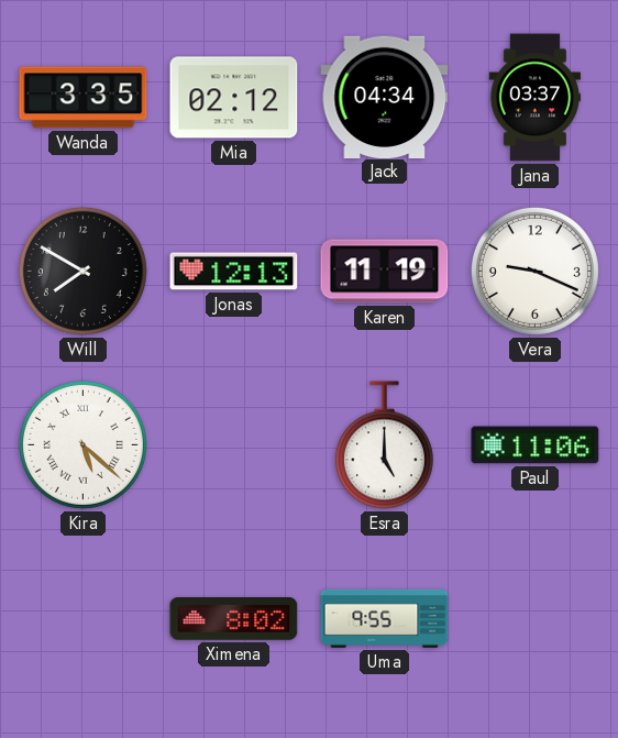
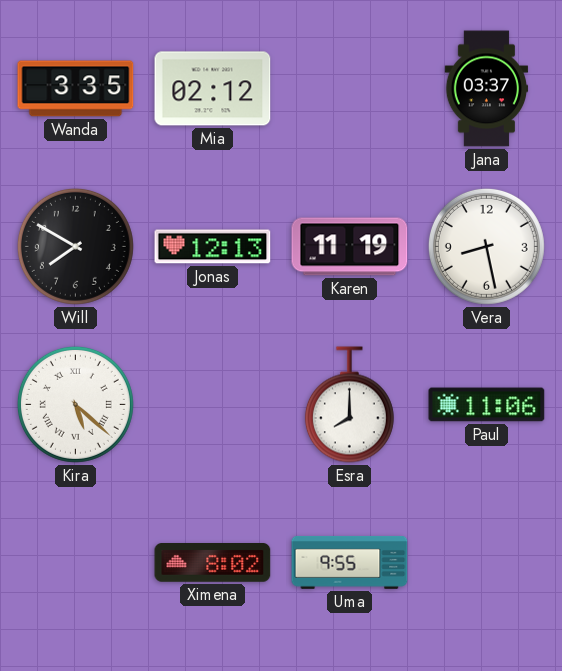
Jack: 04:34 -> none
Vera: 9:19 -> 8:28
Esra: 5:00 -> 8:00
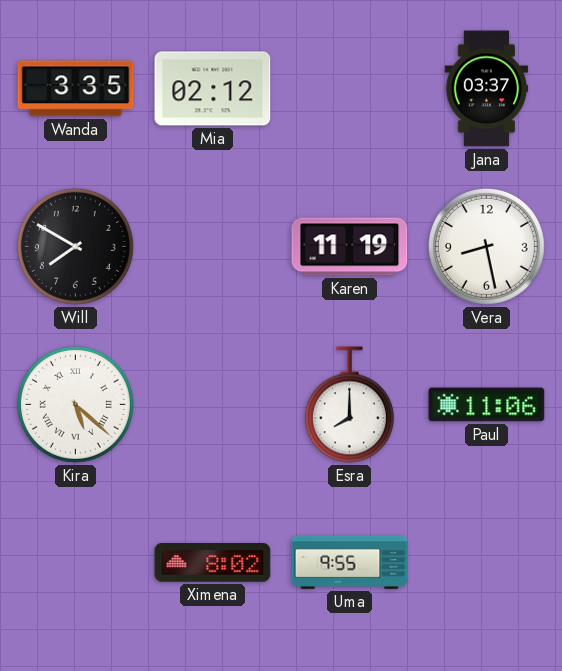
Jonas: 12:13 -> none
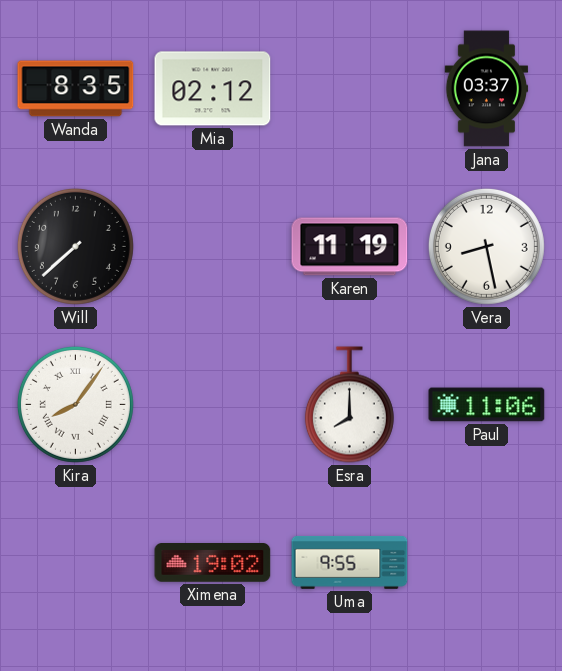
Wanda: 3:35 -> 8:35
Will: 7:50 -> 7:38
Kira: 5:22 -> 8:06
Ximena: 8:02 -> 19:02
